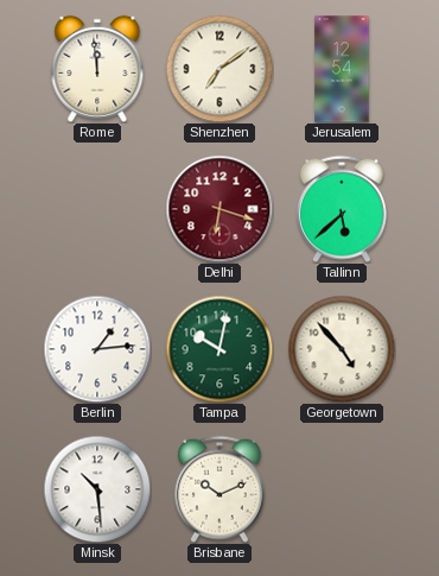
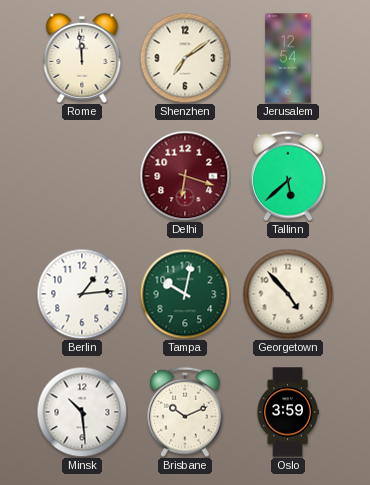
Oslo: none -> 3:59
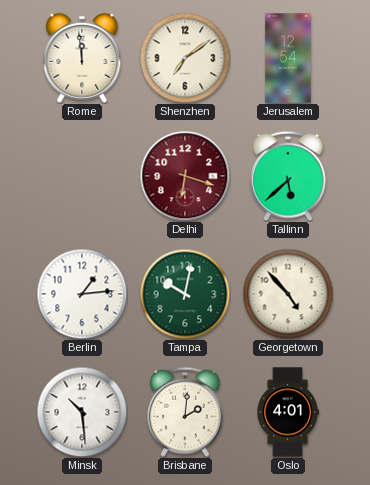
Brisbane: 10:11 -> 2:01
Oslo: 3:59 -> 4:01
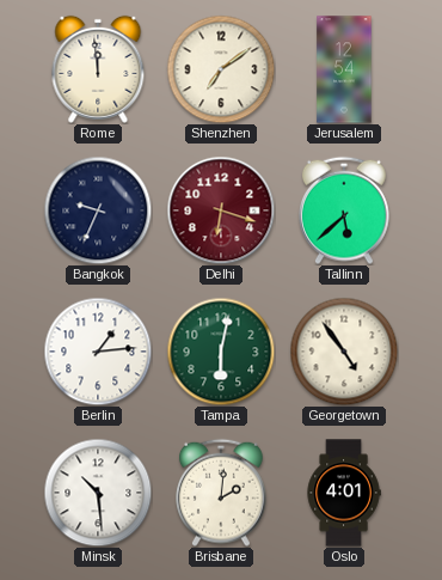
Bangkok: none -> 9:34
Tampa: 10:02 -> 6:02
Georgetown: 4:53 -> 4:54
